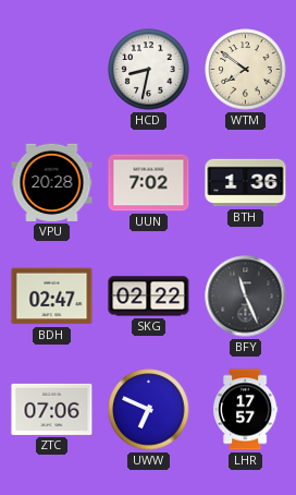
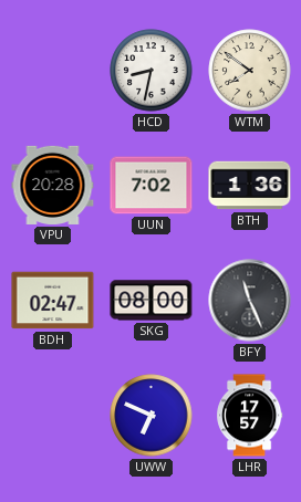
SKG: 02:22 -> 08:00
ZTC: 07:06 -> none
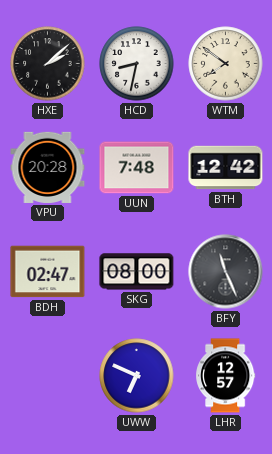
HXE: none -> 2:08
UUN: 7:02 -> 7:48
BTH: 1:36 -> 12:42
LHR: 17:57 -> 12:57
